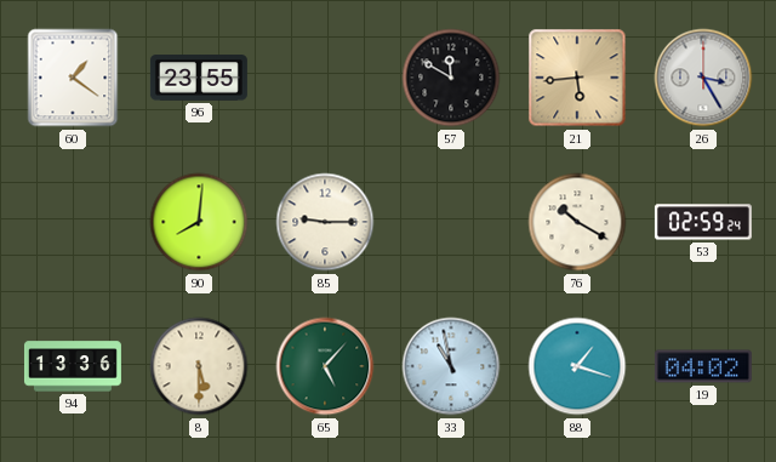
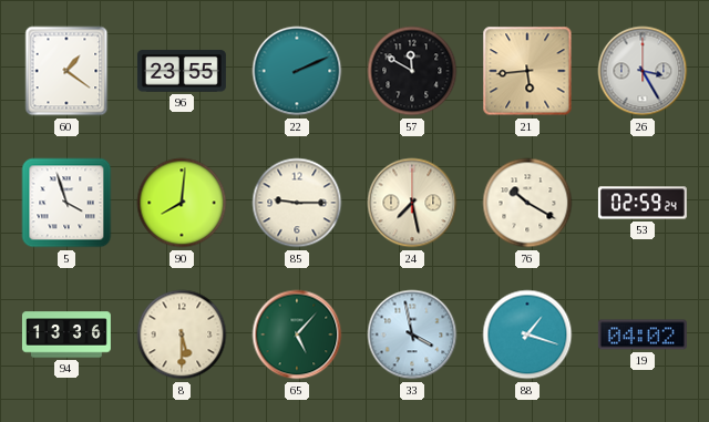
22: none -> 2:11
5: none -> 3:57
24: none -> 7:28
33: 10:58 -> 3:58
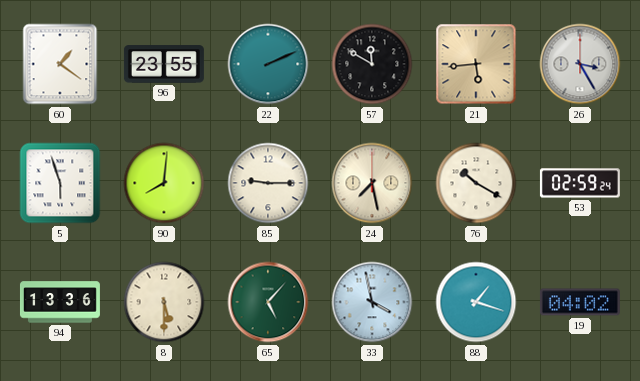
5: 3:57 -> 5:57
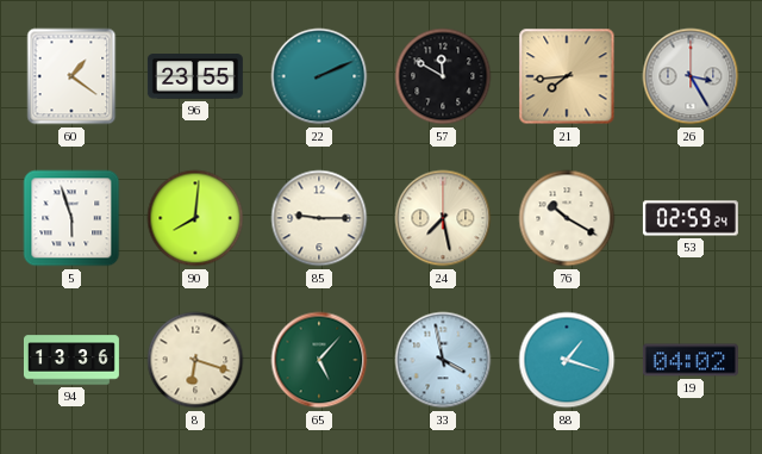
21: 5:44 -> 7:44
8: 5:30 -> 6:18
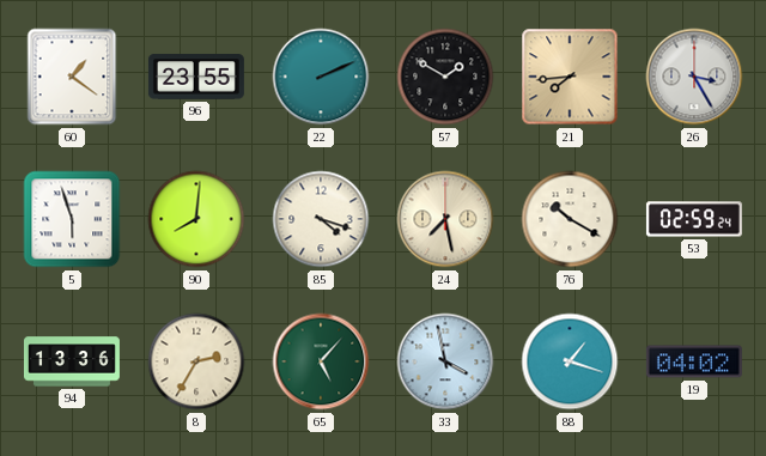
57: 11:50 -> 1:50
85: 9:15 -> 4:18
8: 6:18 -> 2:35
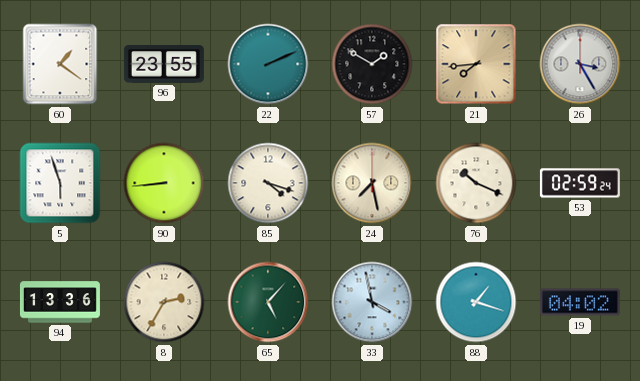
90: 8:01 -> 8:44
76: 10:20 -> 10:19
